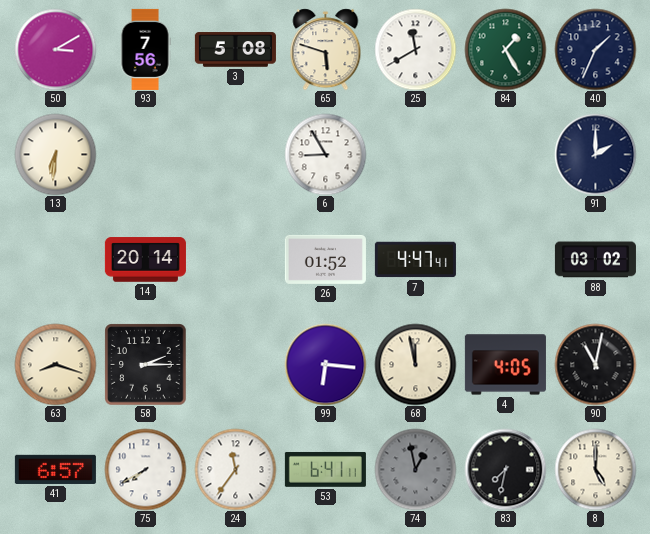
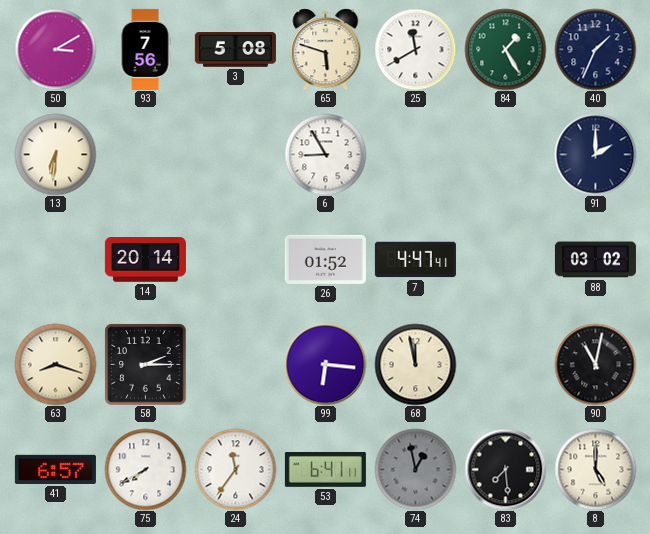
4: 4:05 -> none
83: 7:32 -> 7:29
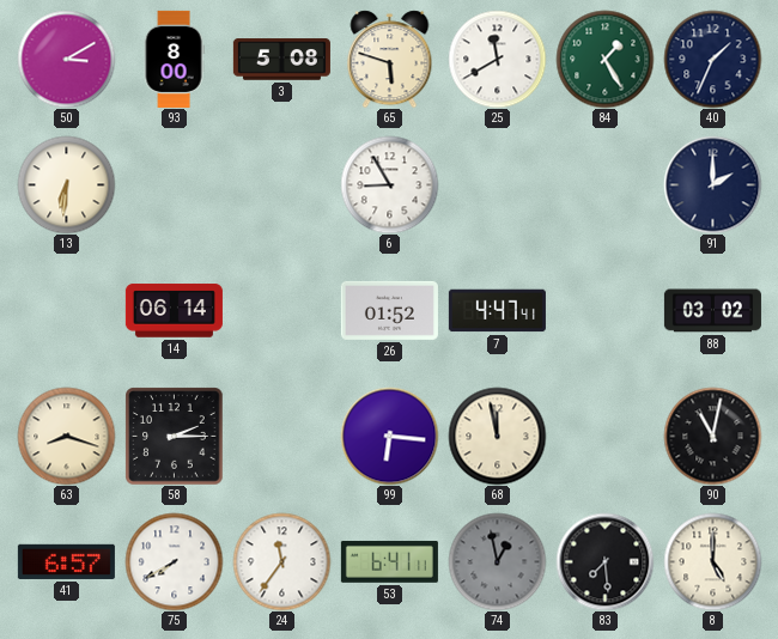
93: 7:56 -> 8:00
14: 20:14 -> 06:14
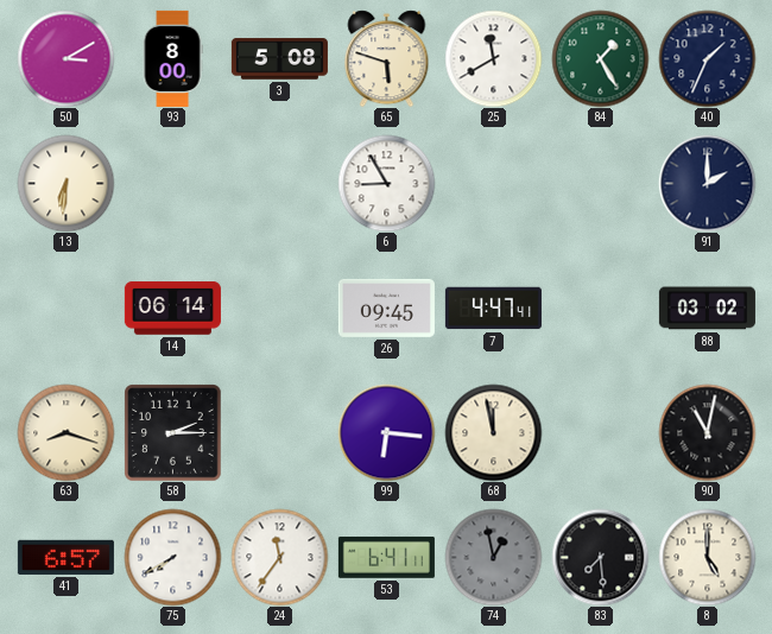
26: 01:52 -> 09:45
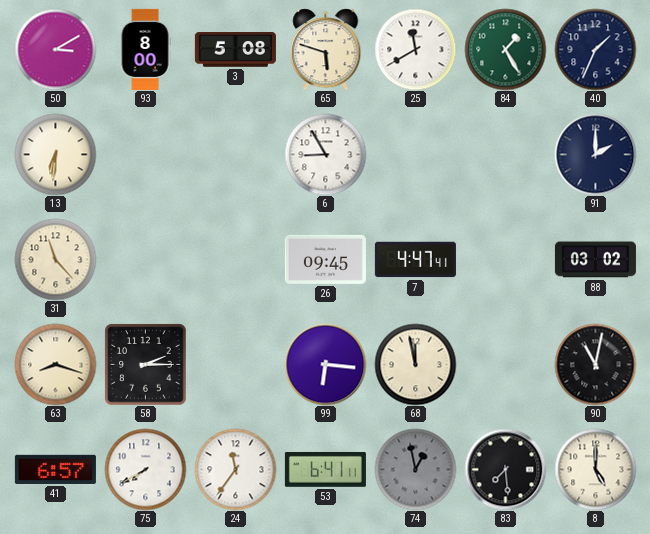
31: none -> 11:23
14: 06:14 -> none
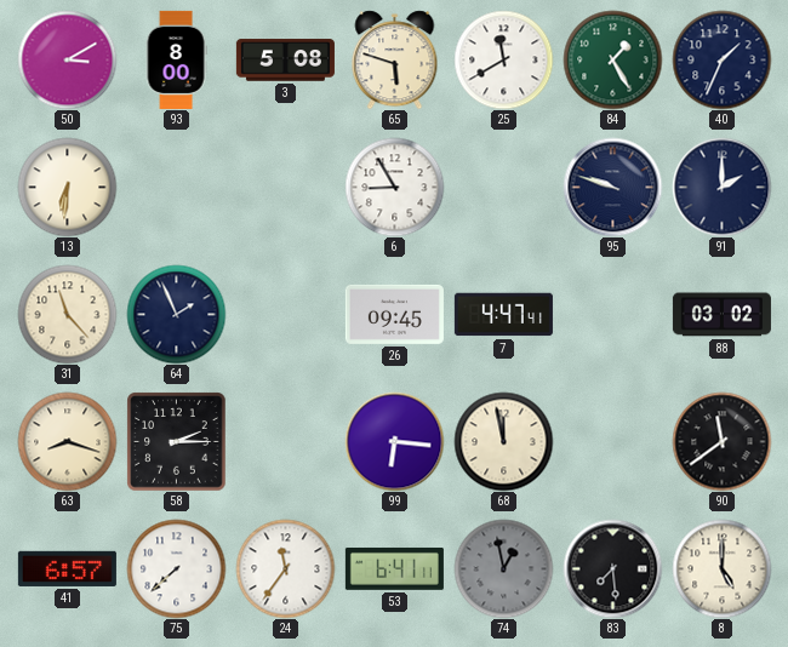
95: none -> 9:48
64: none -> 1:56
90: 11:02 -> 11:39
75: 7:40 -> 7:38
